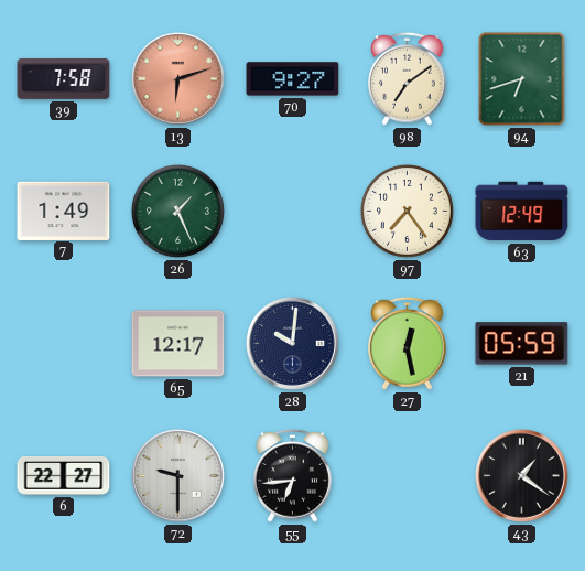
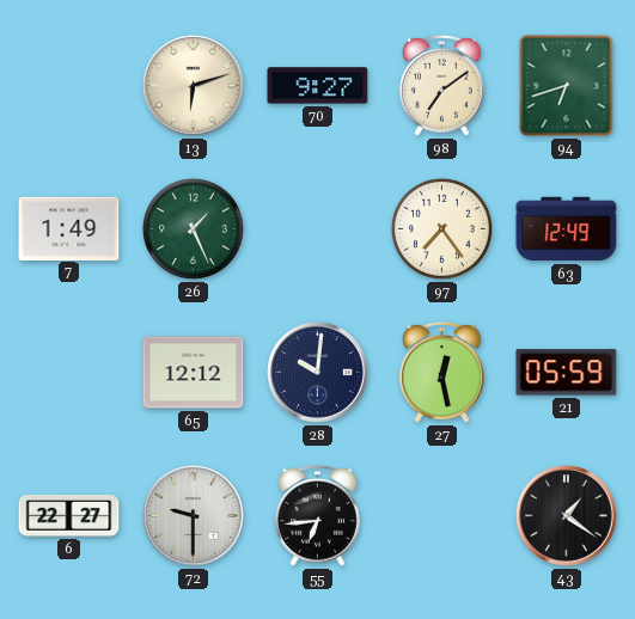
39: 7:58 -> none
13 dial: salmon -> cream
65: 12:17 -> 12:12
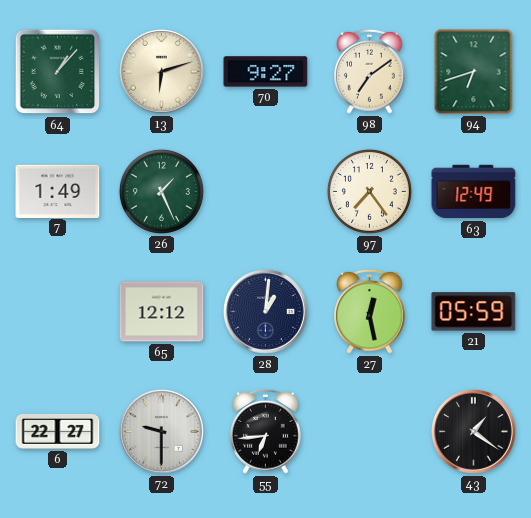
64: none -> 1:07
28: 10:01 -> 1:01
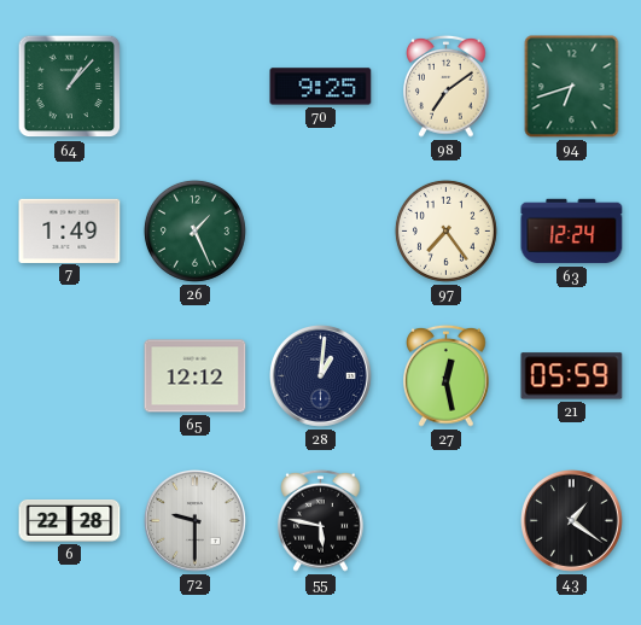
13: 6:12 -> none
70: 9:27 -> 9:25
63: 12:49 -> 12:24
6: 22:27 -> 22:28
55: 6:44 -> 5:47
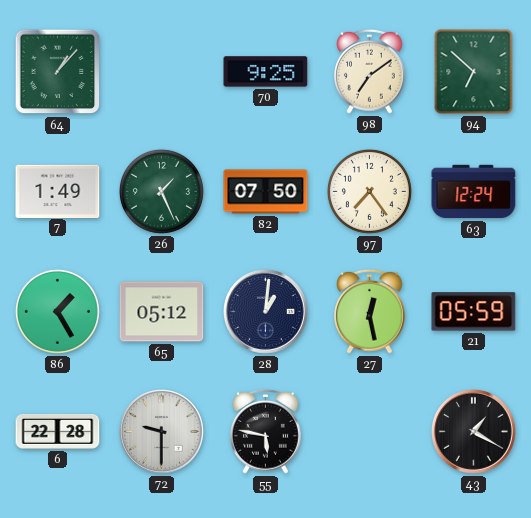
94: 6:42 -> 6:52
82: none -> 07:50
86: none -> 1:25
65: 12:12 -> 05:12
43: 1:21 -> 1:20
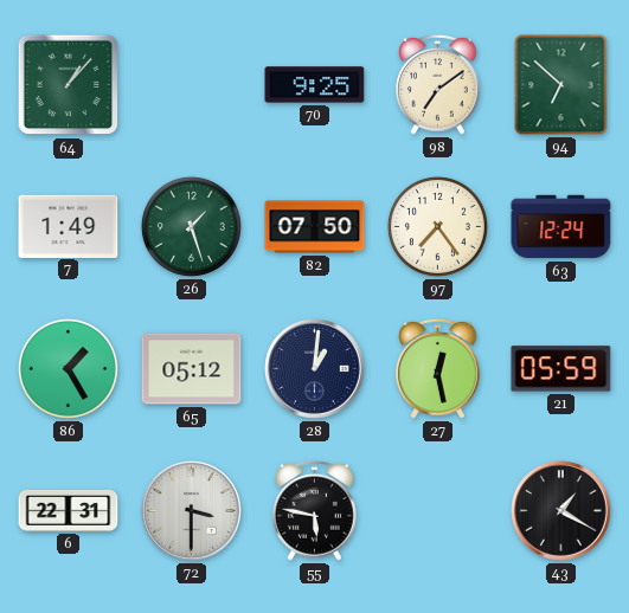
26: 1:26 -> 1:27
6: 22:28 -> 22:31
72: 9:30 -> 3:30
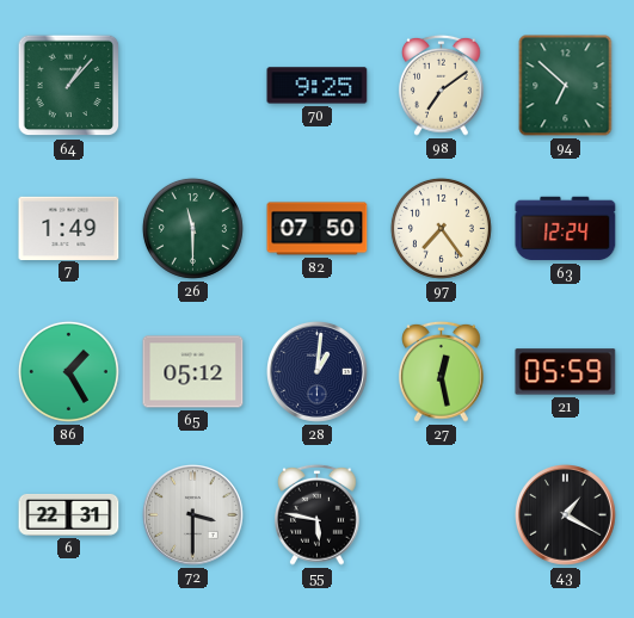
26: 1:27 -> 11:30
